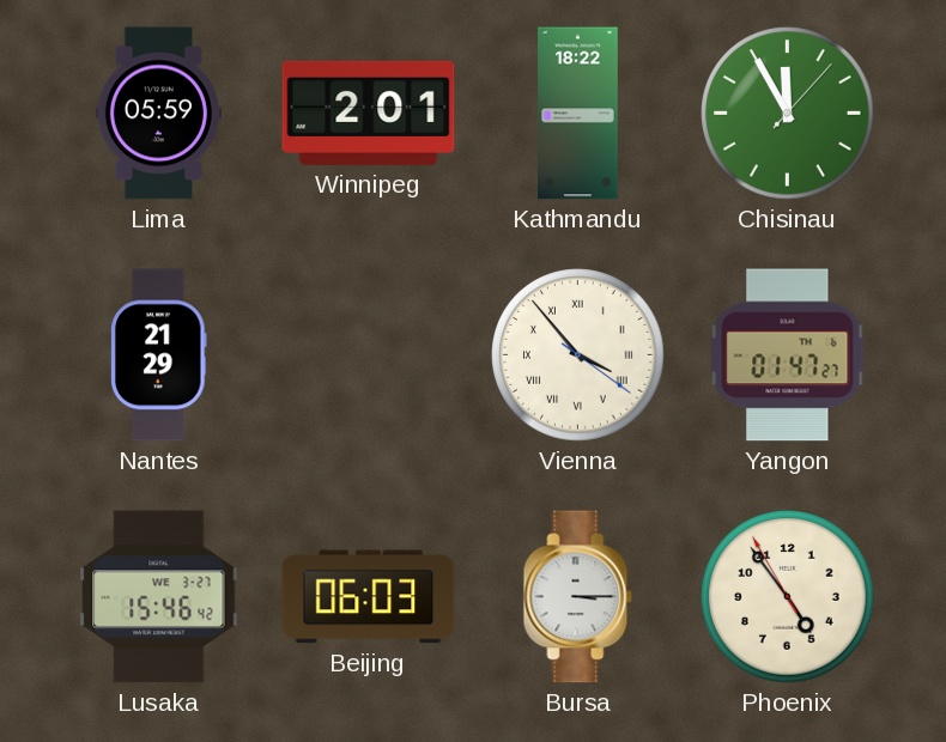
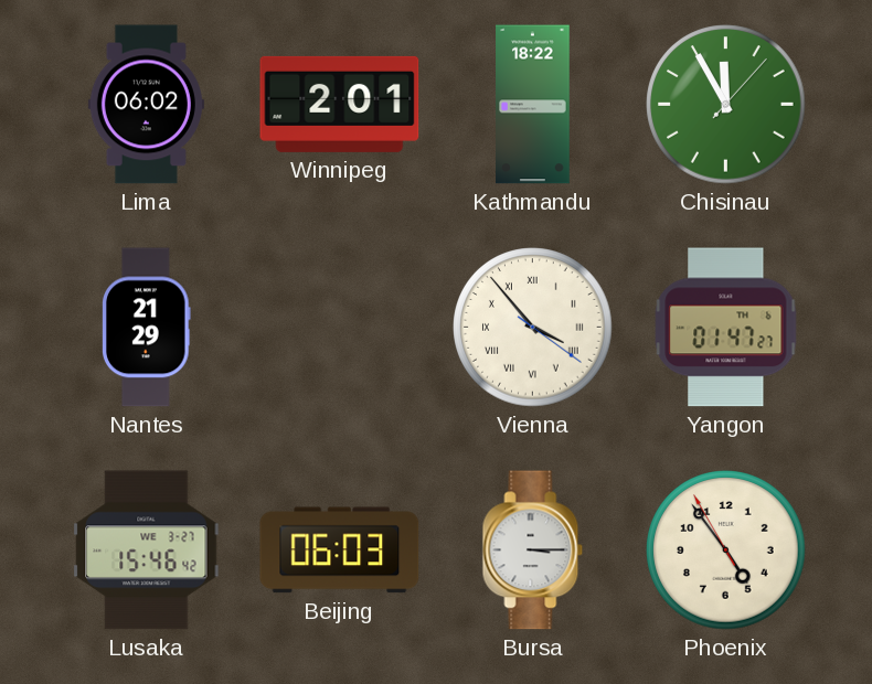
Lima: 05:59 -> 06:02
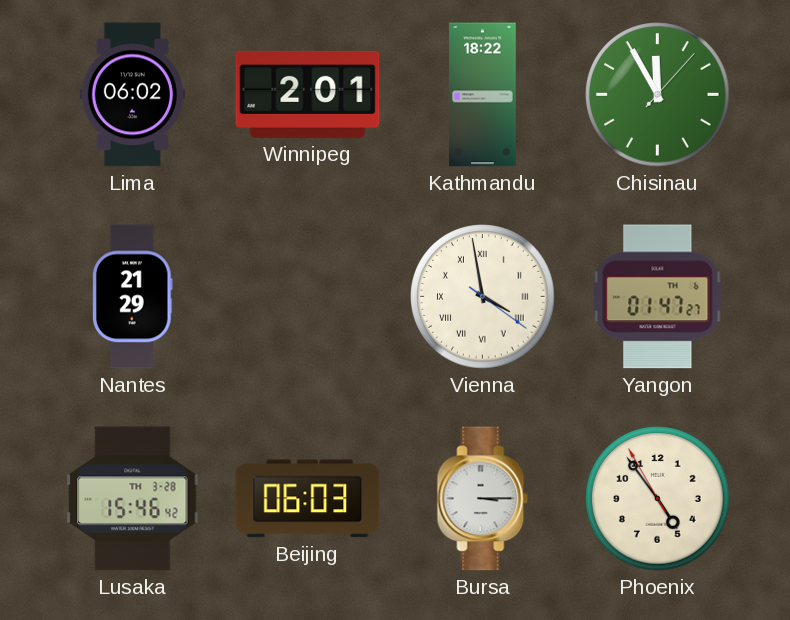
Vienna: 3:53 -> 3:58
Lusaka date: WE 3-27 -> TH 3-28
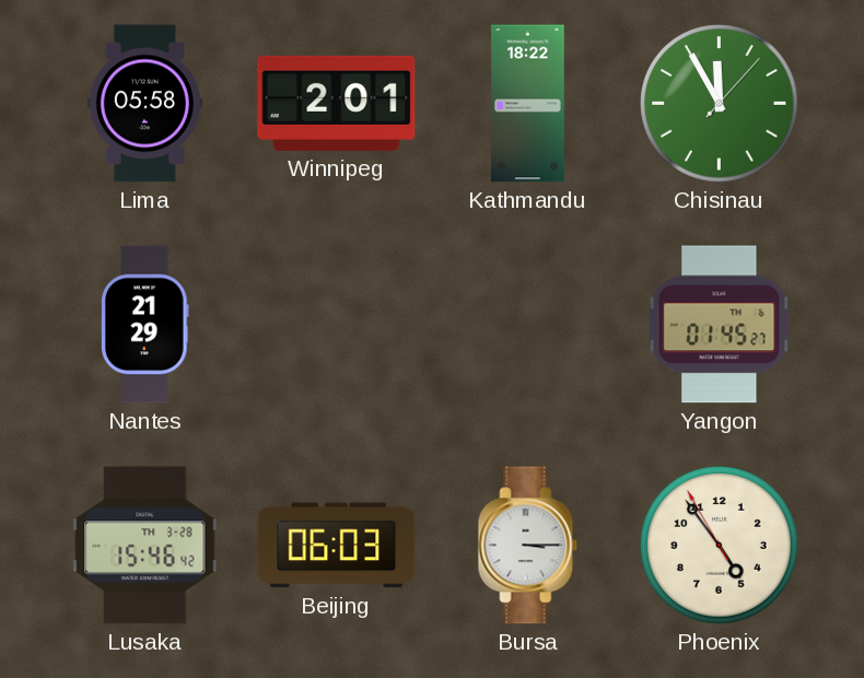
Lima: 06:02 -> 05:58
Vienna: 3:58 -> none
Yangon: 01:47 -> 01:45
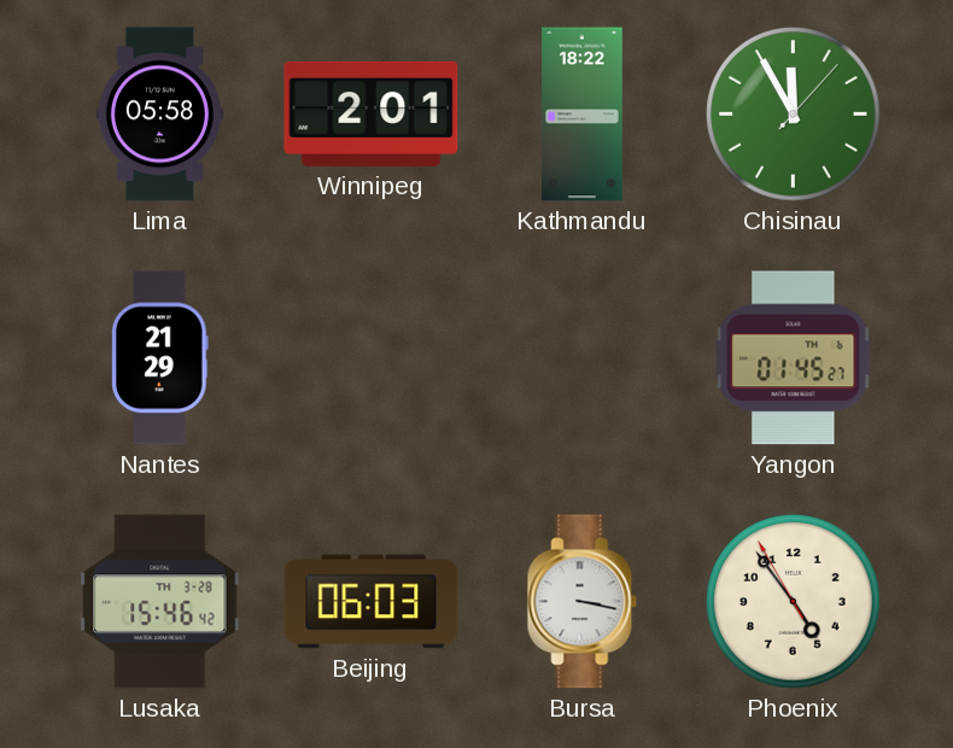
Bursa: 3:15 -> 3:17
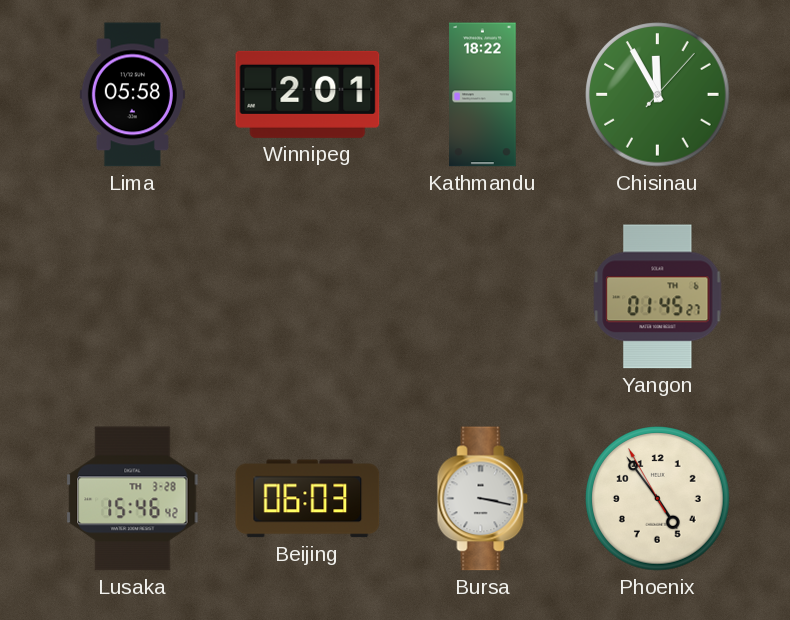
Nantes: 21:29 -> none
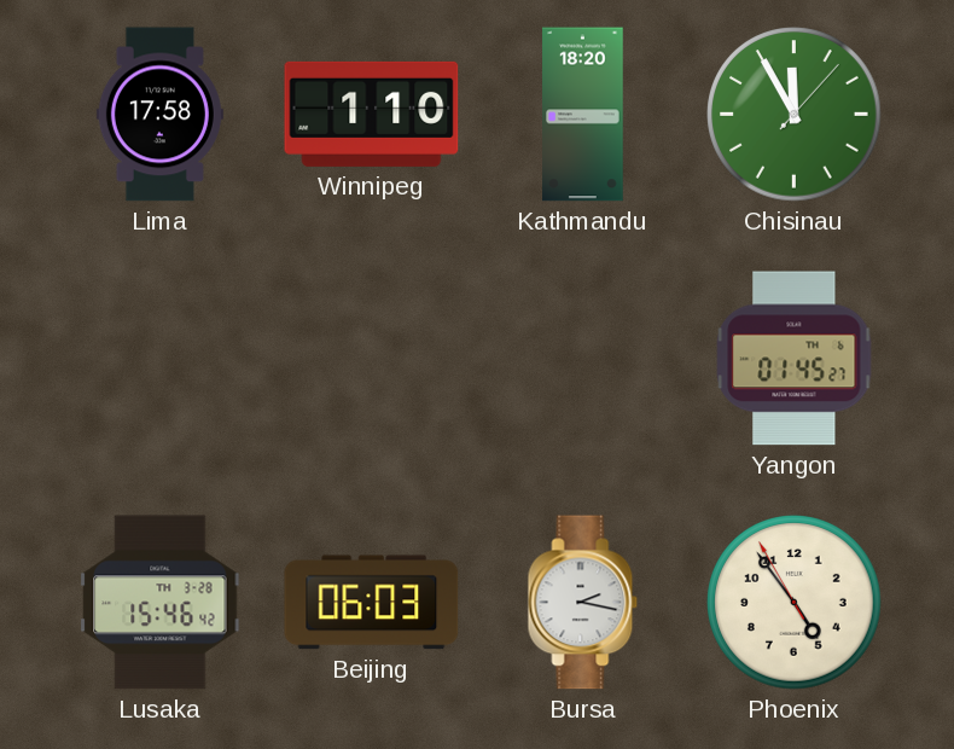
Lima: 05:58 -> 17:58
Winnipeg: 2:01 -> 1:10
Kathmandu: 18:22 -> 18:20
Bursa: 3:17 -> 2:17
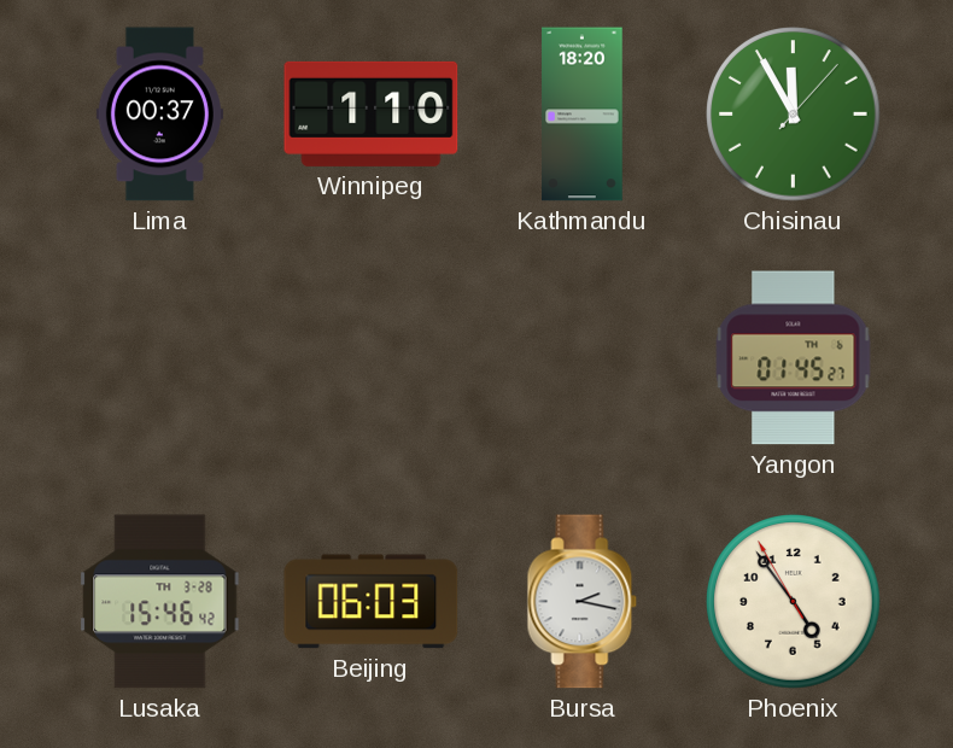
Lima: 17:58 -> 00:37
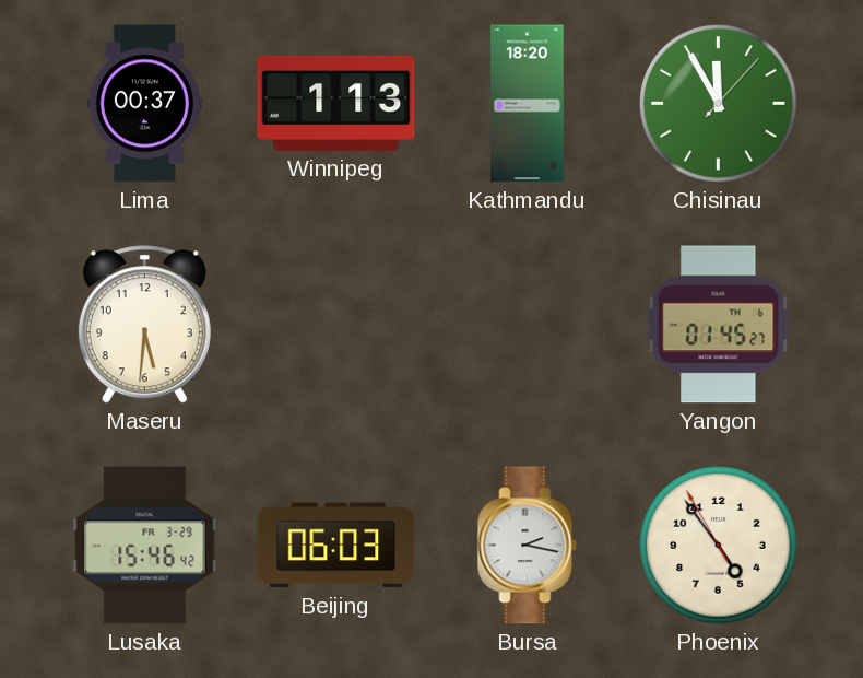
Winnipeg: 1:10 -> 1:13
Maseru: none -> 5:31
Lusaka date: TH 3-28 -> FR 3-29
